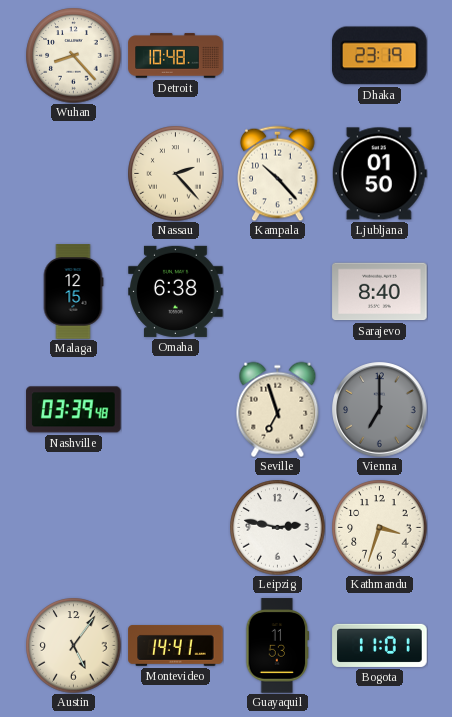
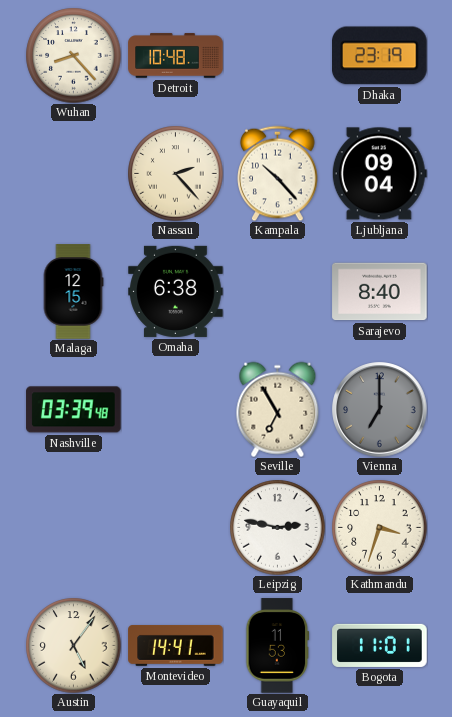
Ljubljana: 01:50 -> 09:04
Seville: 6:57 -> 6:55
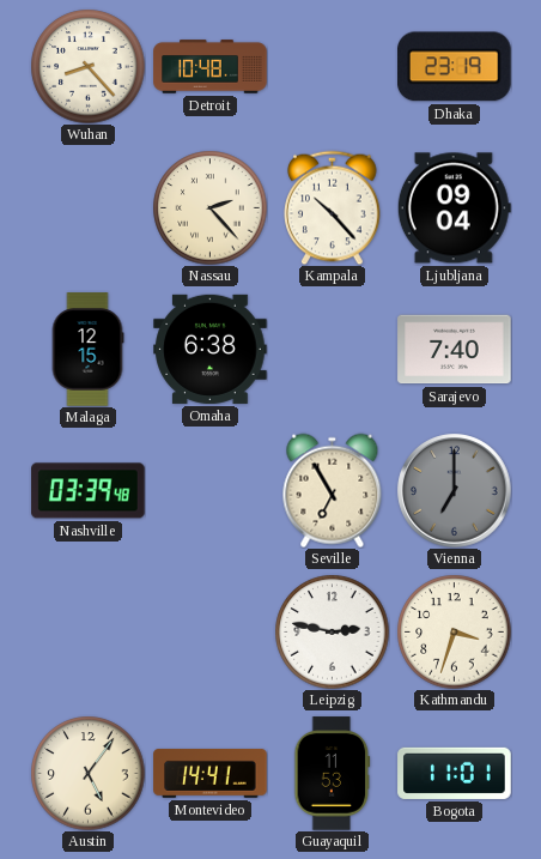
Sarajevo: 8:40 -> 7:40
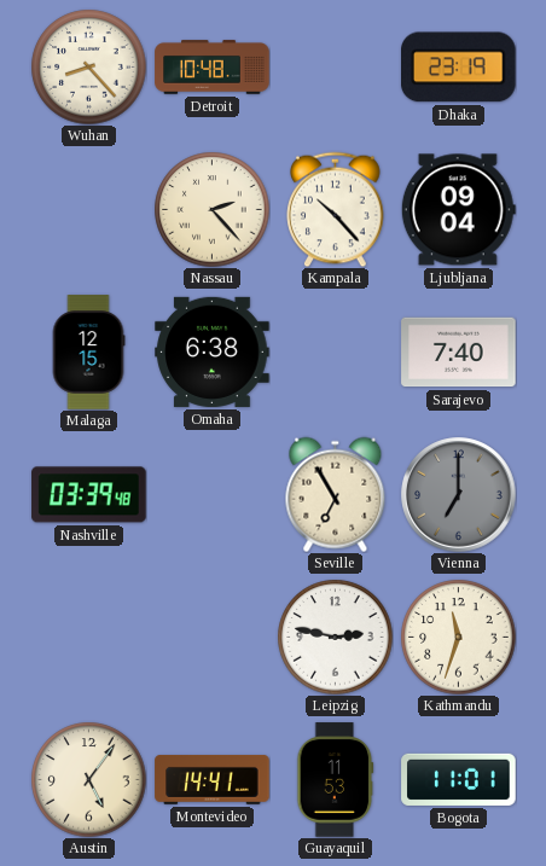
Kathmandu: 3:33 -> 11:33
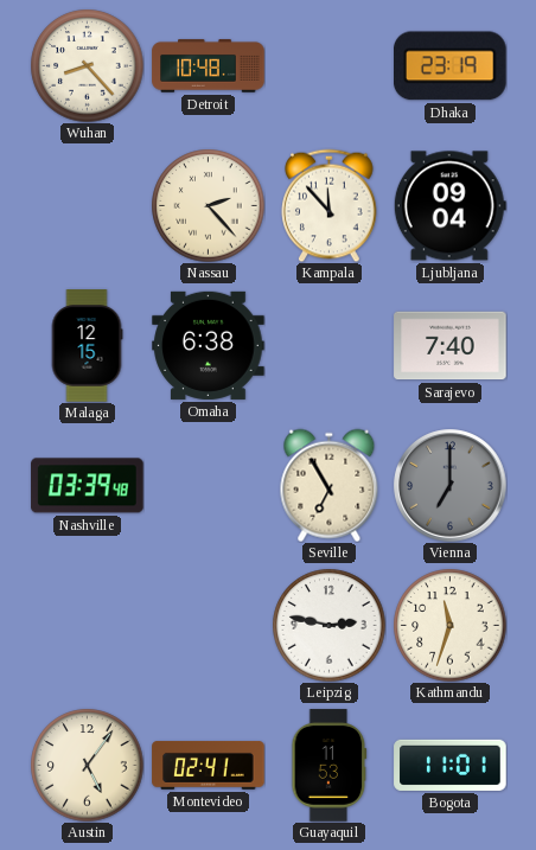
Kampala: 10:23 -> 11:53
Montevideo: 14:41 -> 02:41
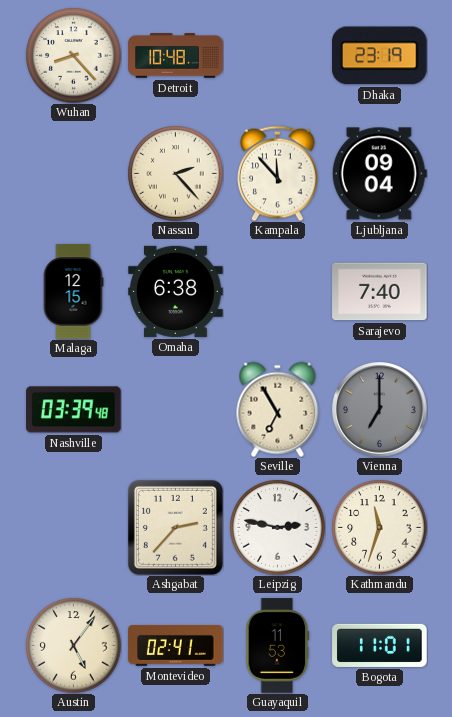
Ashgabat: none -> 2:37
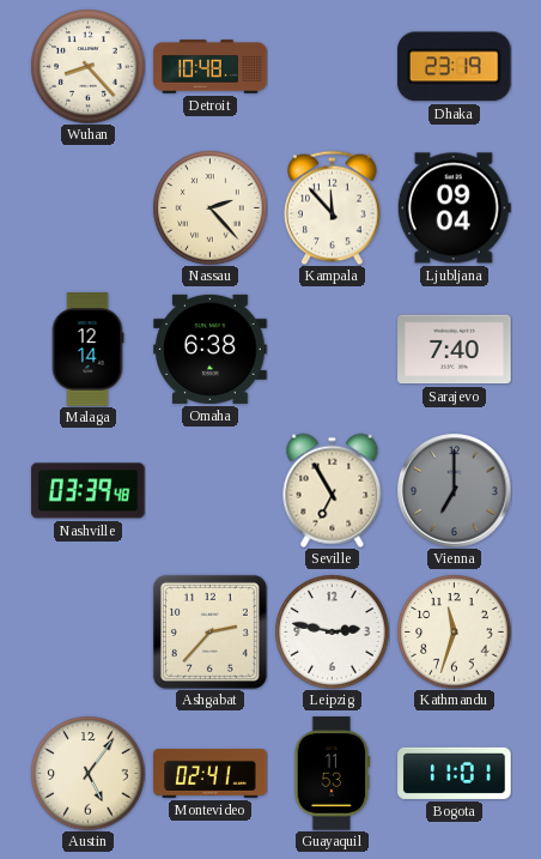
Malaga: 12:15 -> 12:14
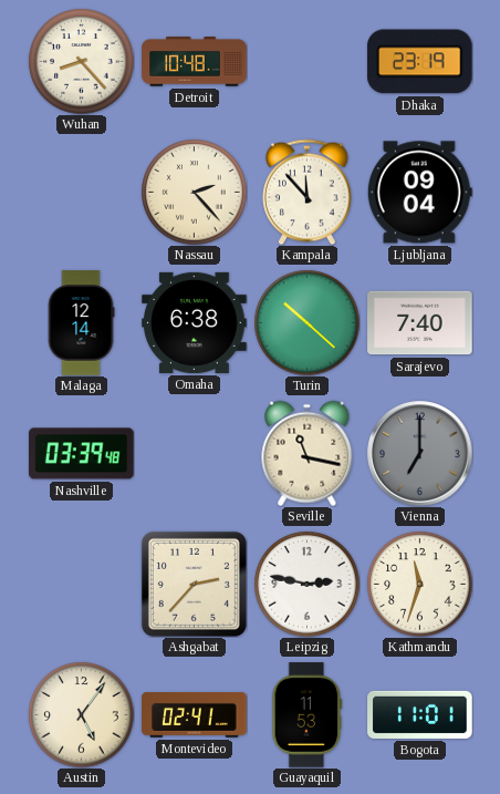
Turin: none -> 10:22
Seville: 6:55 -> 11:17
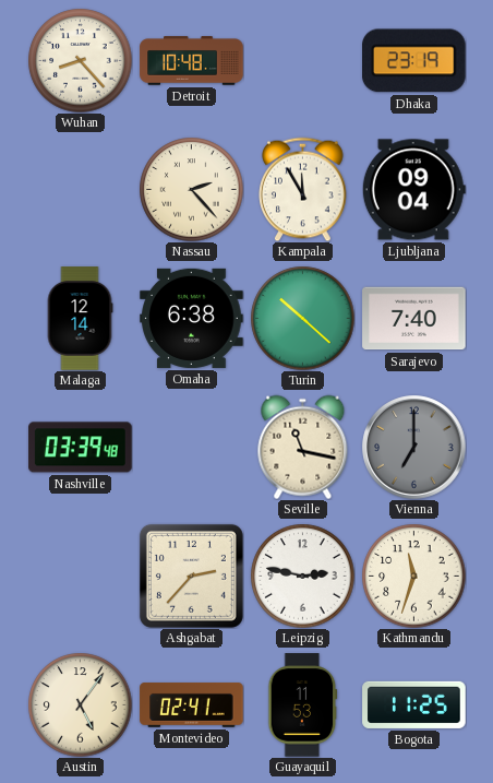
Kampala: 11:53 -> 11:55
Bogota: 11:01 -> 11:25
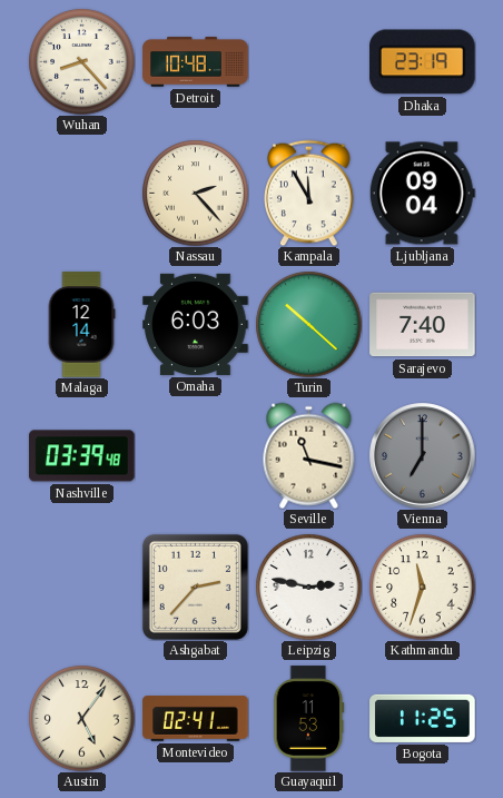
Omaha: 6:38 -> 6:03
